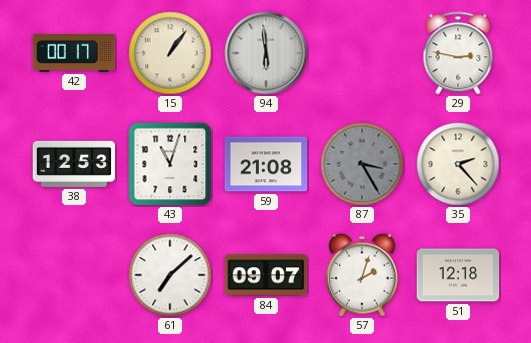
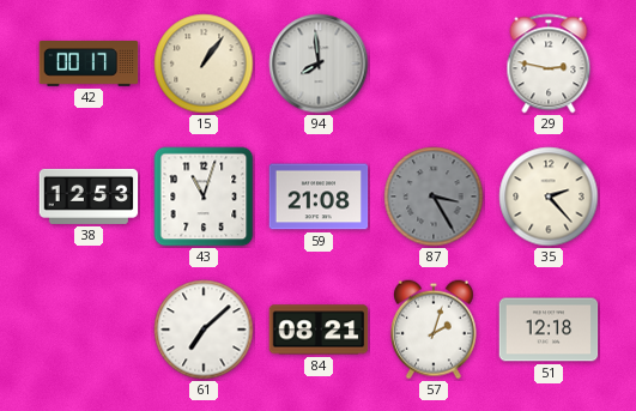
94: 5:59 -> 7:59
84: 09:07 -> 08:21
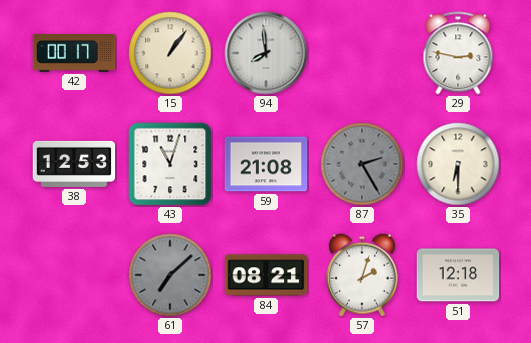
87: 3:25 -> 2:25
35: 2:23 -> 6:30
61 dial: white -> grey
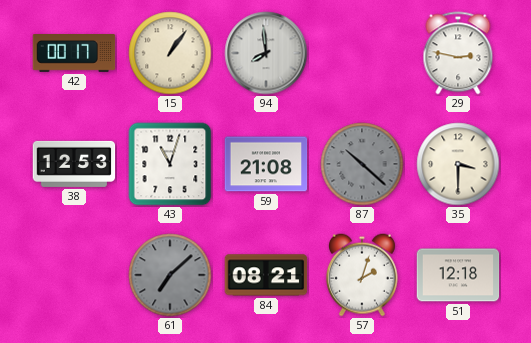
87: 2:25 -> 10:22
35: 6:30 -> 3:30
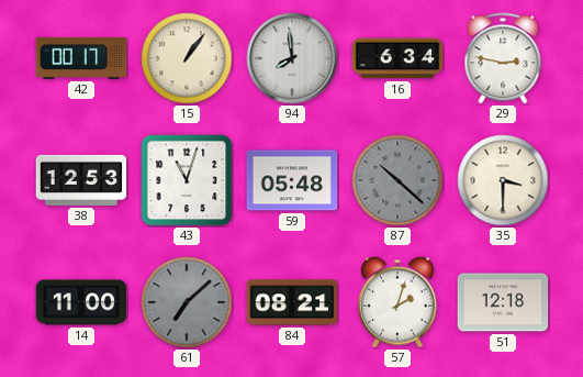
16: none -> 6:34
59: 21:08 -> 05:48
14: none -> 11:00
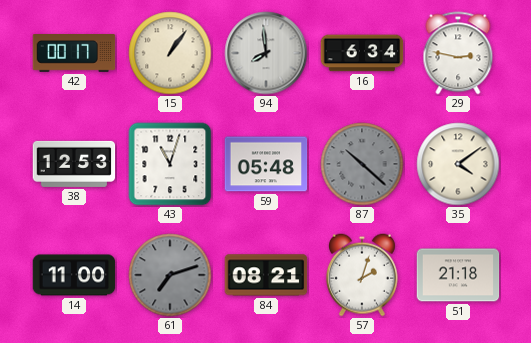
35: 3:30 -> 4:09
61: 7:08 -> 7:12
51: 12:18 -> 21:18
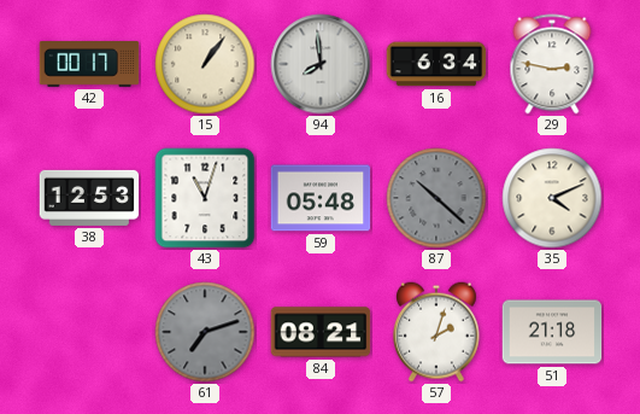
35: 4:09 -> 4:11
14: 11:00 -> none
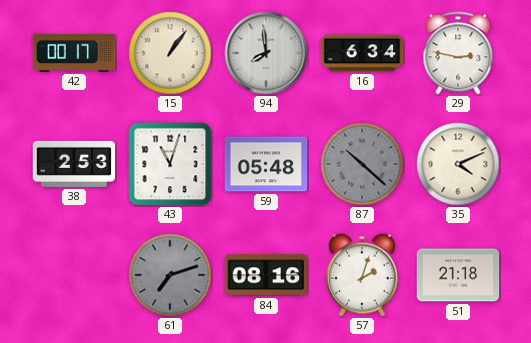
38: 12:53 -> 2:53
84: 08:21 -> 08:16
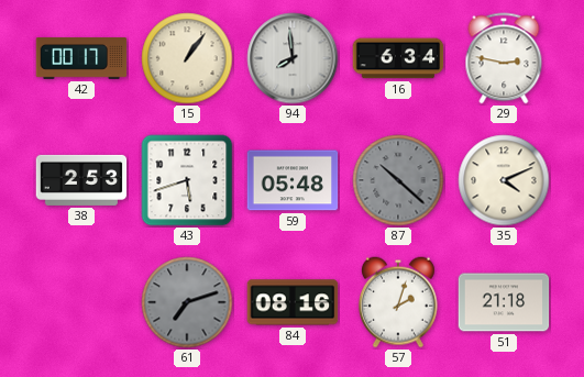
43: 11:03 -> 5:42
